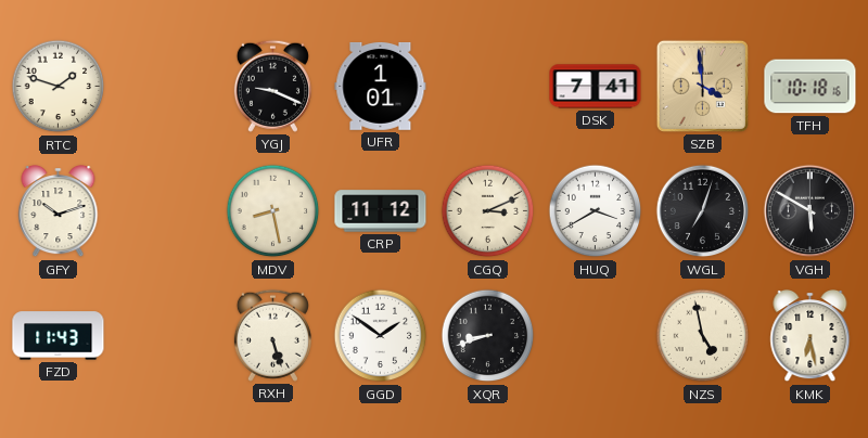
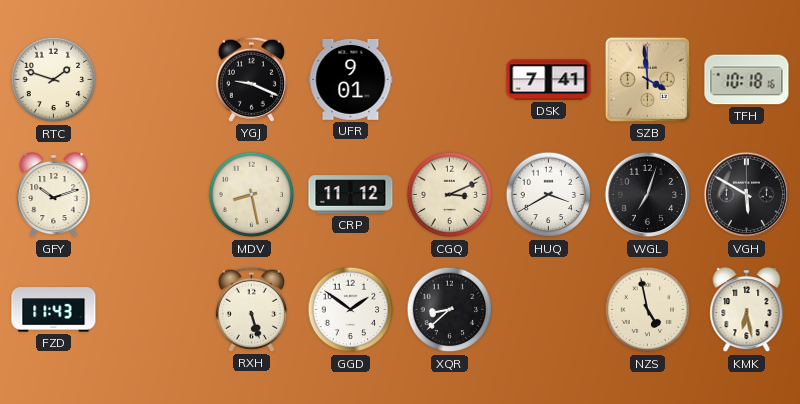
UFR: 1:01 -> 9:01
XQR: 8:42 -> 8:38
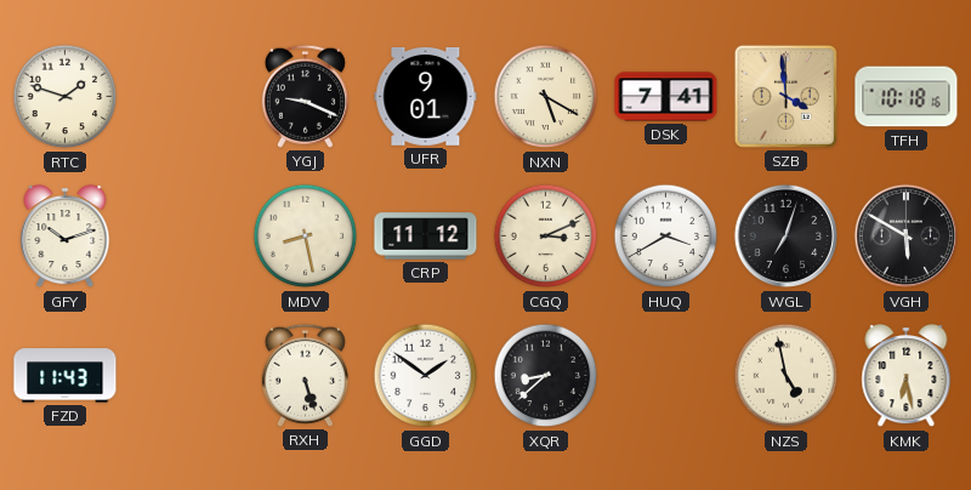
NXN: none -> 5:20
